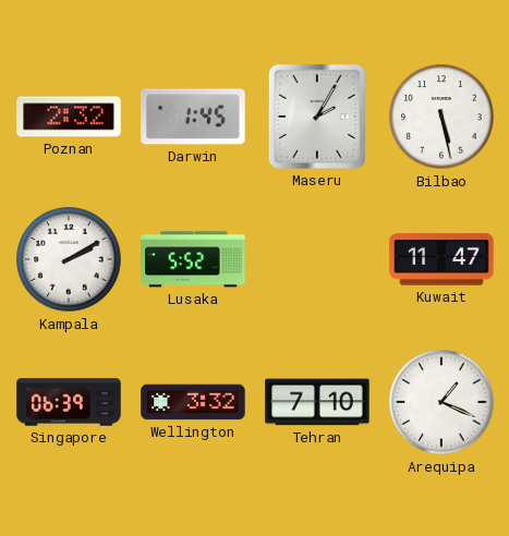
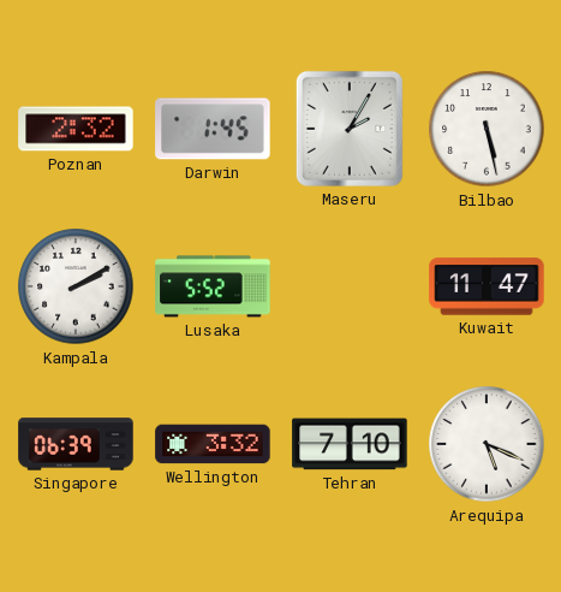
Arequipa: 1:19 -> 5:19
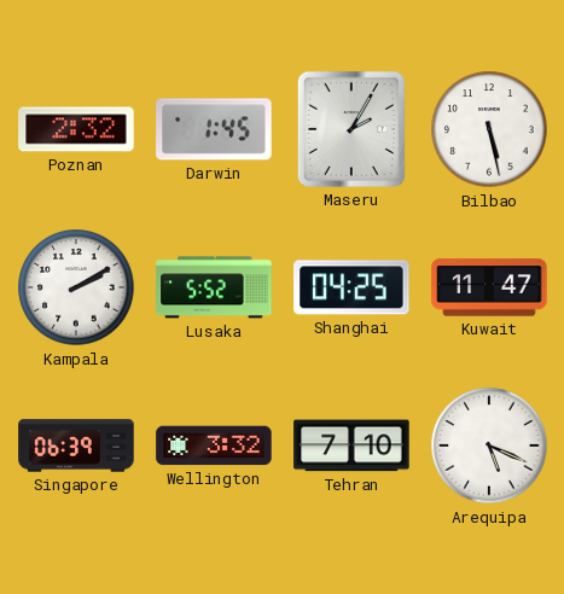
Shanghai: none -> 04:25
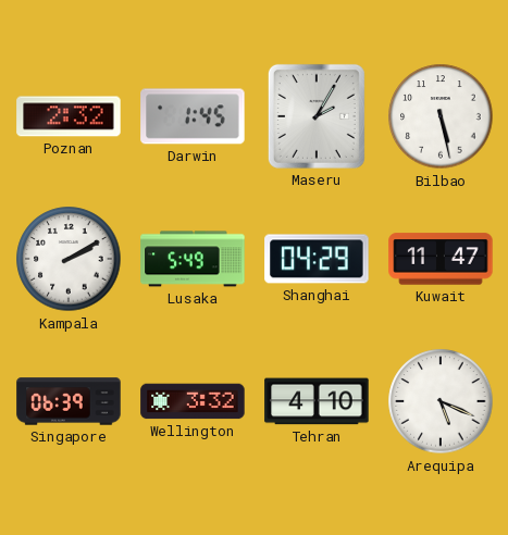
Lusaka: 5:52 -> 5:49
Shanghai: 04:25 -> 04:29
Tehran: 7:10 -> 4:10
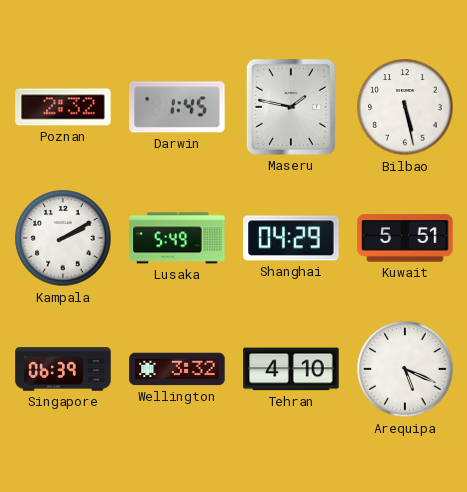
Maseru: 2:05 -> 1:47
Kuwait: 11:47 -> 5:51
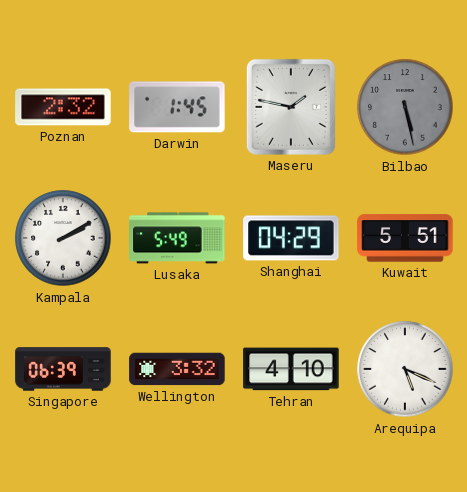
Bilbao dial: white -> grey
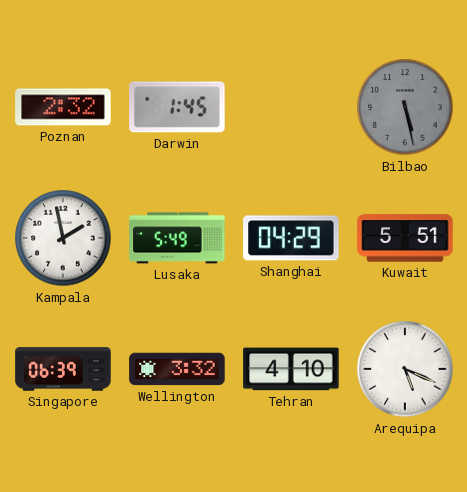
Maseru: 1:47 -> none
Kampala: 2:10 -> 1:58
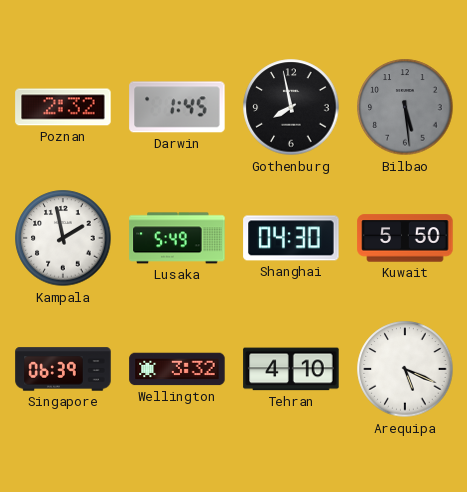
Gothenburg: none -> 7:58
Bilbao: 5:28 -> 5:29
Shanghai: 04:29 -> 04:30
Kuwait: 5:51 -> 5:50
